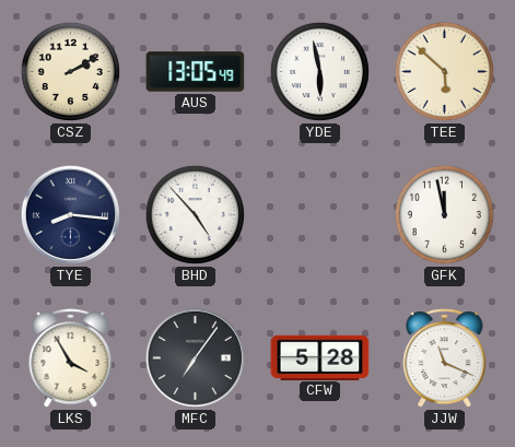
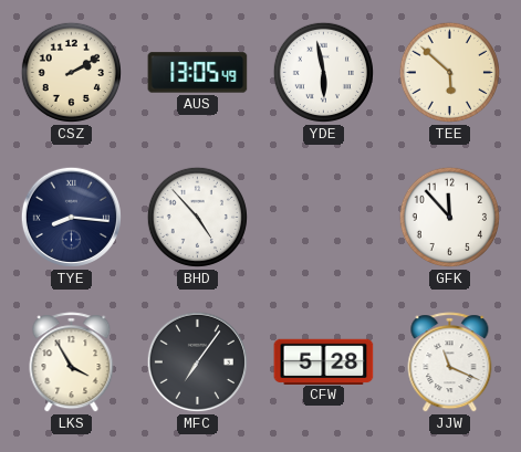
GFK: 11:58 -> 11:53
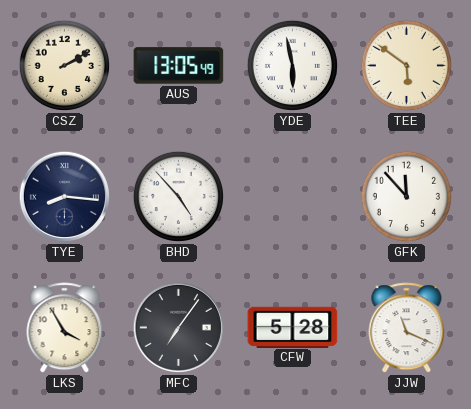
TEE: 5:52 -> 5:51
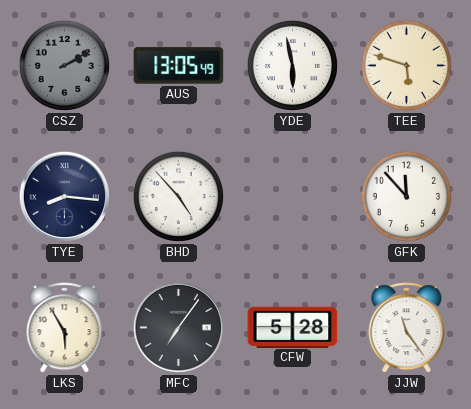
CSZ dial: cream -> grey
TEE: 5:51 -> 5:48
LKS: 3:55 -> 5:55
JJW: 11:19 -> 11:24
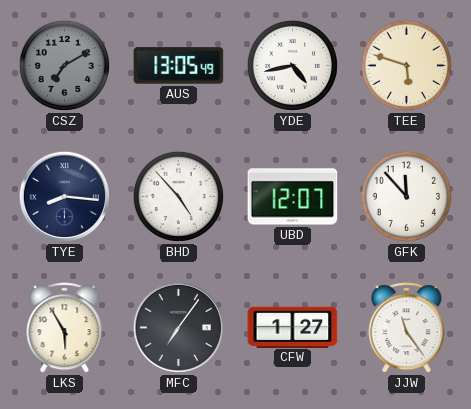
CSZ: 2:10 -> 7:10
YDE: 5:58 -> 4:43
UBD: none -> 12:07
CFW: 5:28 -> 1:27
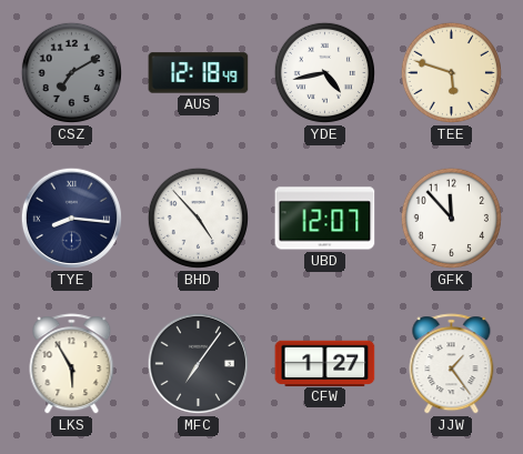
AUS: 13:05 -> 12:18
JJW: 11:24 -> 1:24
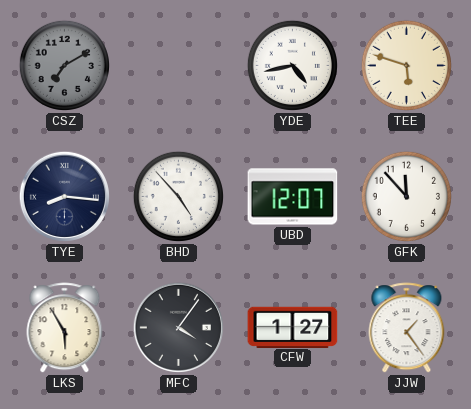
AUS: 12:18 -> none
MFC: 7:06 -> 4:06
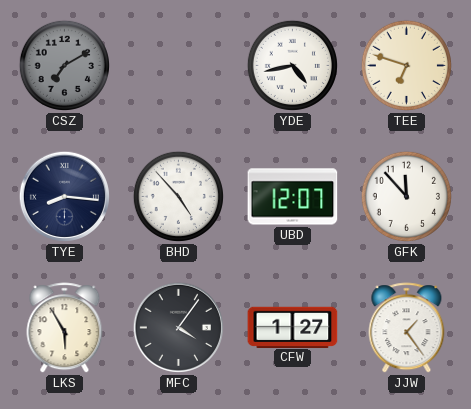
TEE: 5:48 -> 6:48
